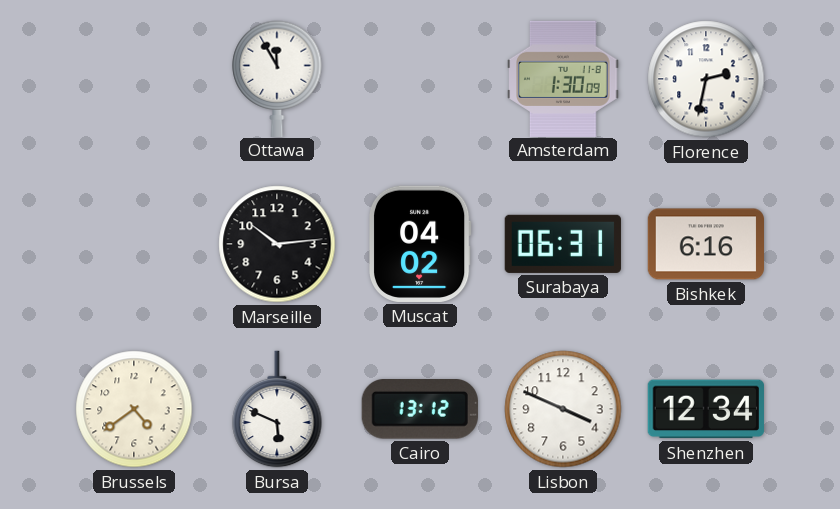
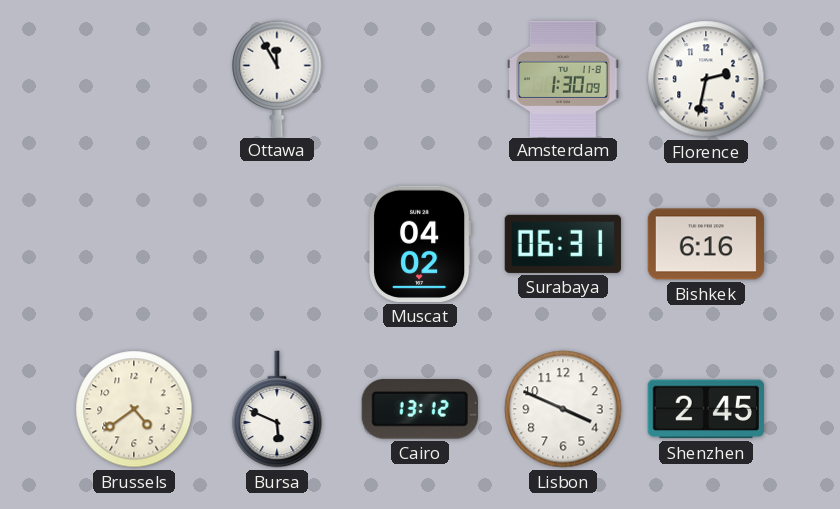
Marseille: 10:14 -> none
Shenzhen: 12:34 -> 2:45
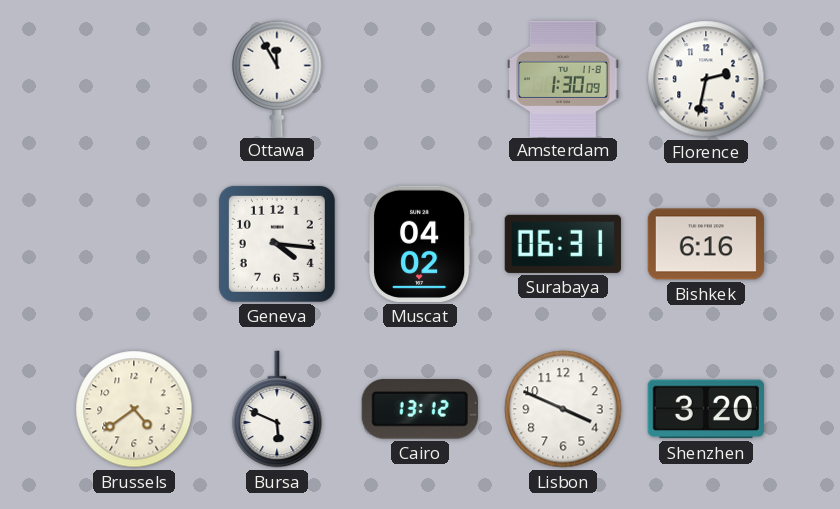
Geneva: none -> 4:16
Shenzhen: 2:45 -> 3:20
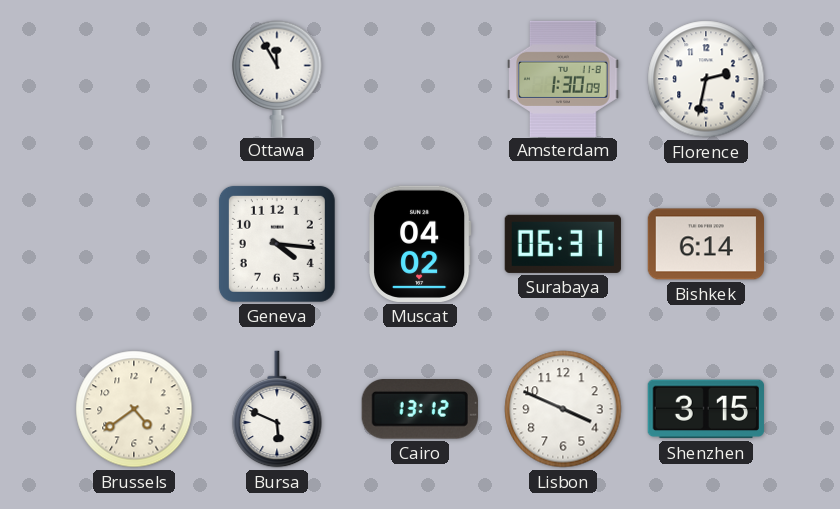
Bishkek: 6:16 -> 6:14
Shenzhen: 3:20 -> 3:15
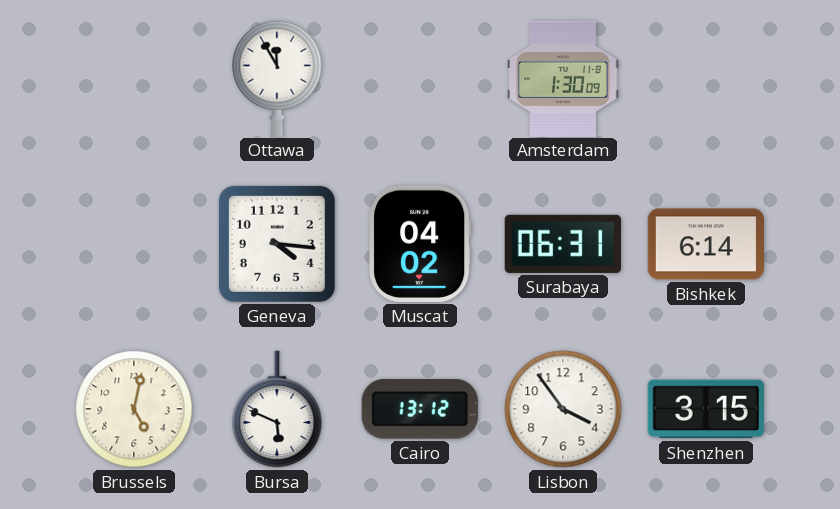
Florence: 2:32 -> none
Brussels: 4:39 -> 5:02
Lisbon: 3:49 -> 3:54
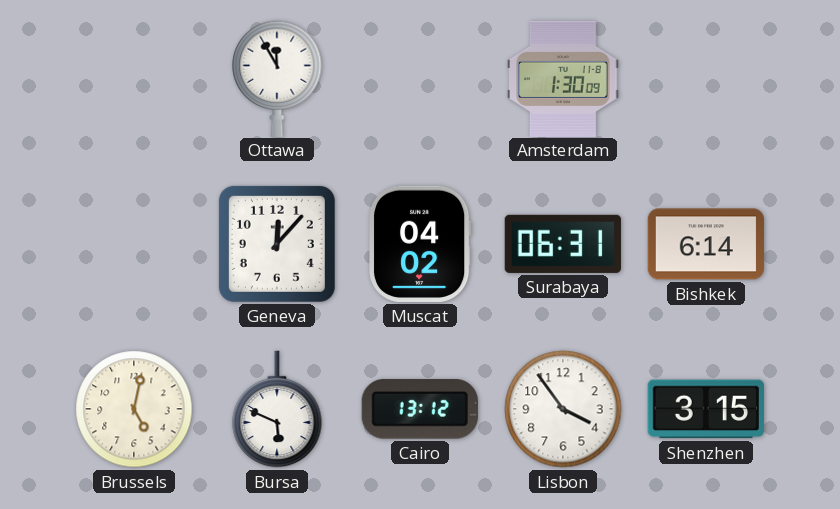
Geneva: 4:16 -> 12:07
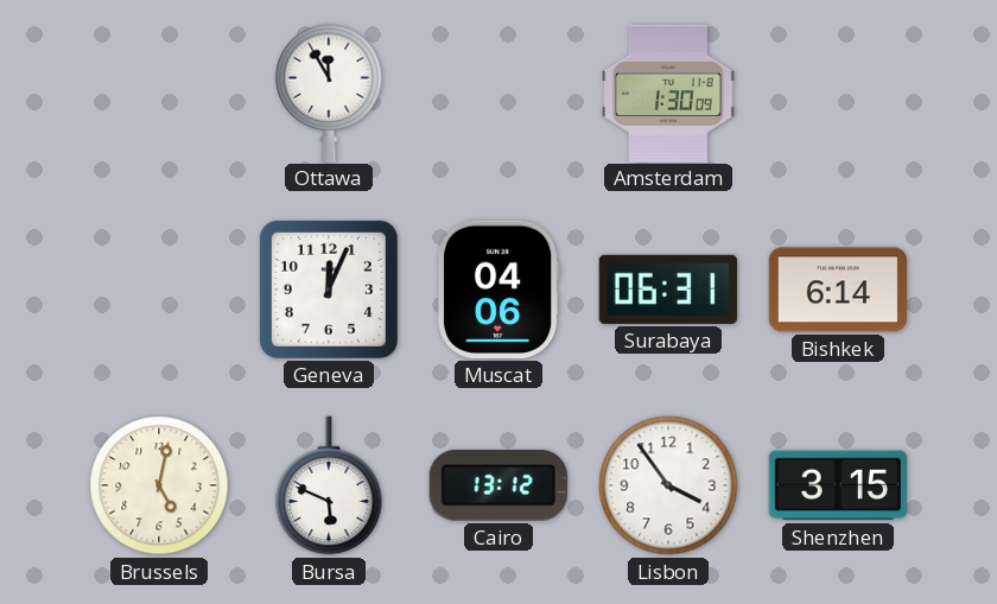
Geneva: 12:07 -> 12:04
Muscat: 04:02 -> 04:06
